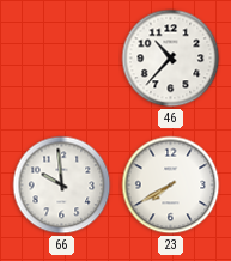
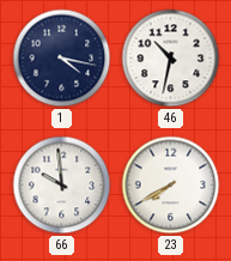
1: none -> 4:17
46: 10:37 -> 10:32
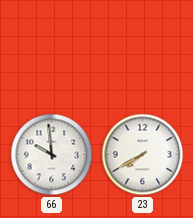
1: 4:17 -> none
46: 10:32 -> none
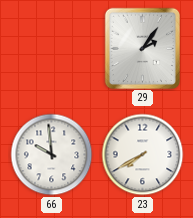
29: none -> 2:06
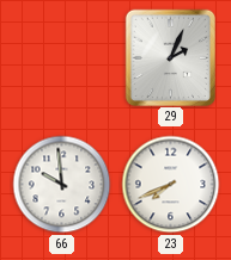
29: 2:06 -> 2:04
23: 7:40 -> 7:41
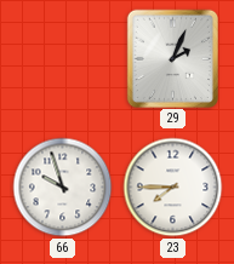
66: 9:59 -> 9:57
23: 7:41 -> 7:45
